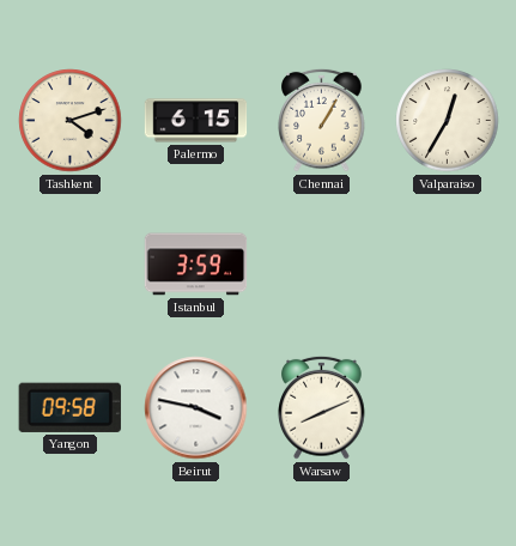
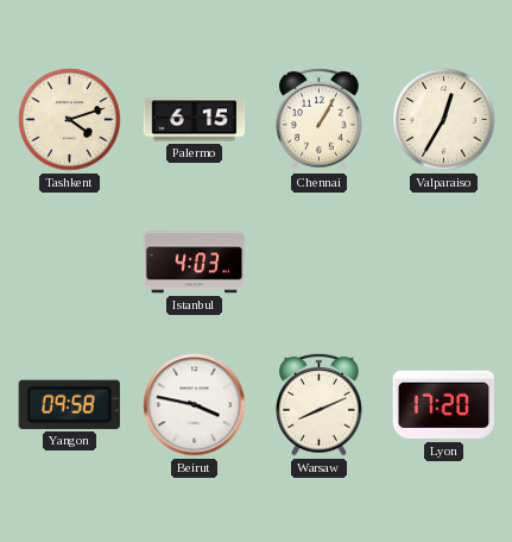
Istanbul: 3:59 -> 4:03
Lyon: none -> 17:20
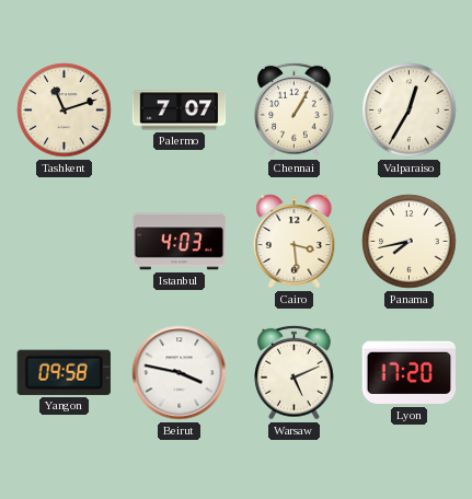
Tashkent: 4:12 -> 11:12
Palermo: 6:15 -> 7:07
Cairo: none -> 3:29
Panama: none -> 7:43
Warsaw: 8:11 -> 5:11
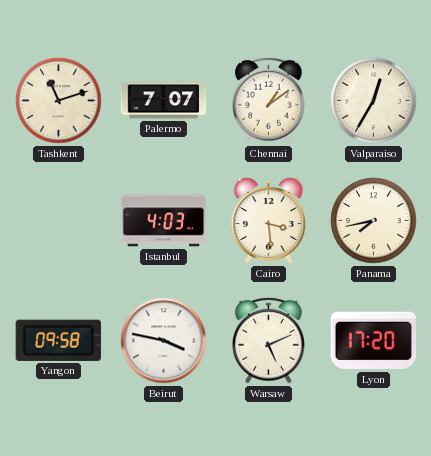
Chennai: 1:05 -> 1:09
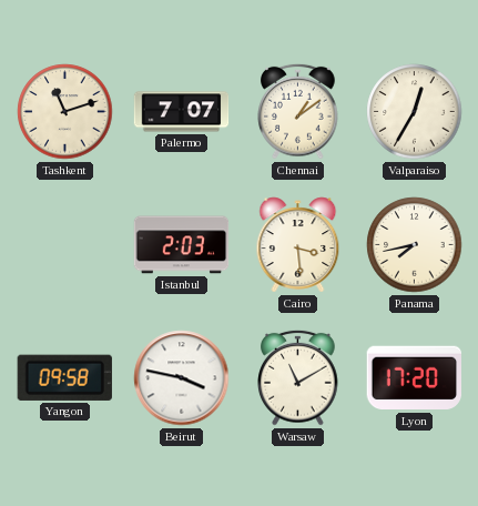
Istanbul: 4:03 -> 2:03
Warsaw: 5:11 -> 11:10
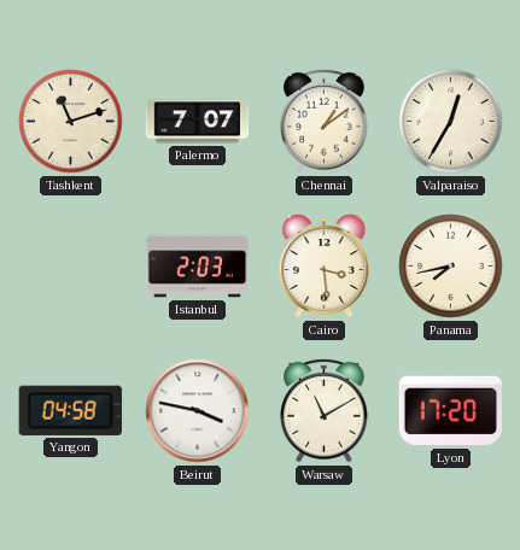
Yangon: 09:58 -> 04:58
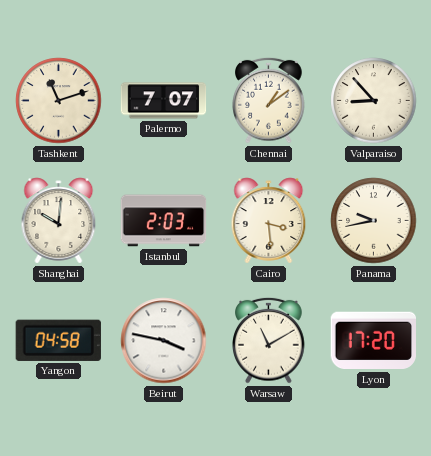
Valparaiso: 12:35 -> 8:53
Shanghai: none -> 10:01
Panama: 7:43 -> 9:43
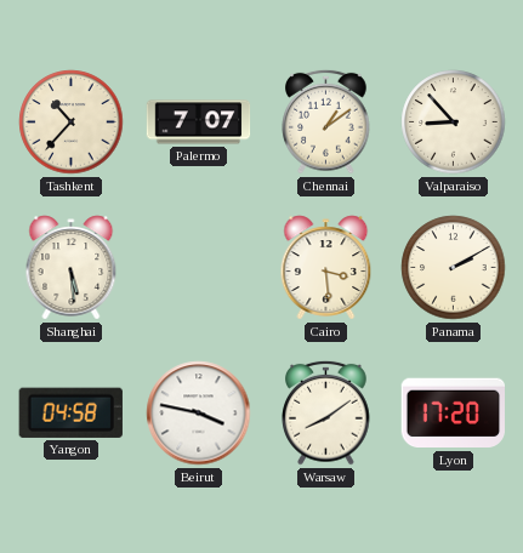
Tashkent: 11:12 -> 10:37
Shanghai: 10:01 -> 5:29
Istanbul: 2:03 -> none
Panama: 9:43 -> 2:10
Warsaw: 11:10 -> 8:09
